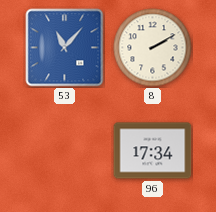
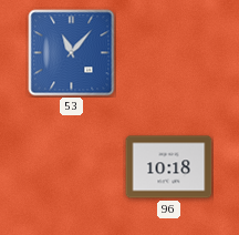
8: 2:10 -> none
96: 17:34 -> 10:18
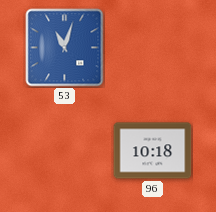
53: 11:07 -> 11:03
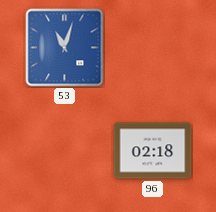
96: 10:18 -> 02:18
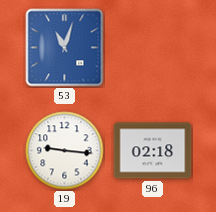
19: none -> 9:16
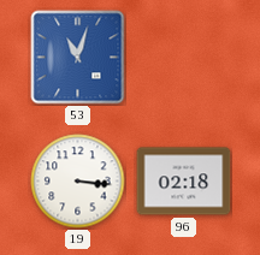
19: 9:16 -> 3:16
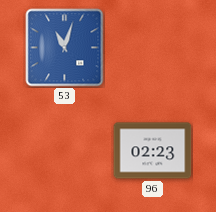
19: 3:16 -> none
96: 02:18 -> 02:23
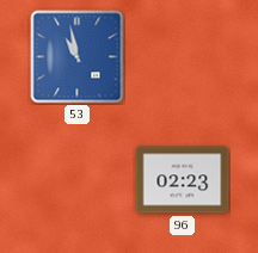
53: 11:03 -> 10:58
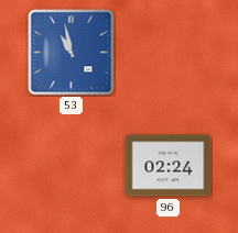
96: 02:23 -> 02:24
